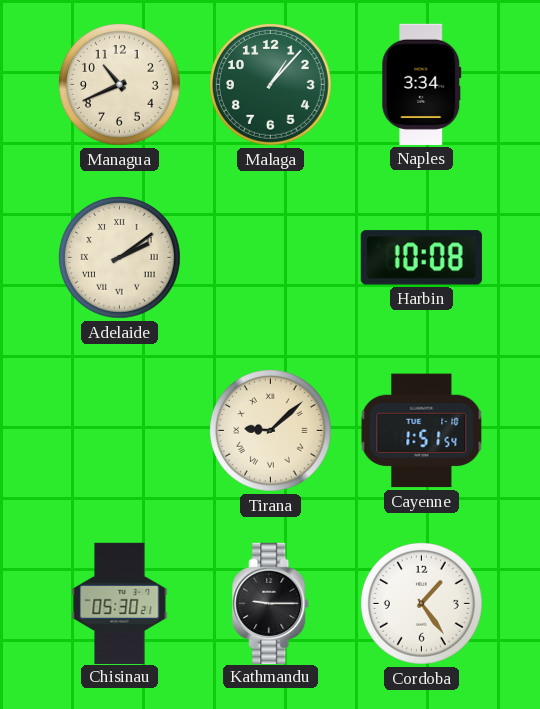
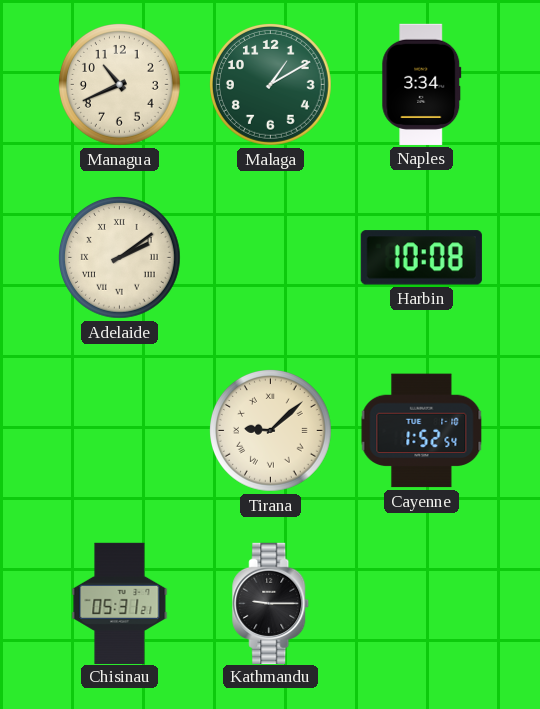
Malaga: 1:07 -> 1:10
Cayenne: 1:51 -> 1:52
Chisinau: 05:30 -> 05:31
Cordoba: 1:24 -> none
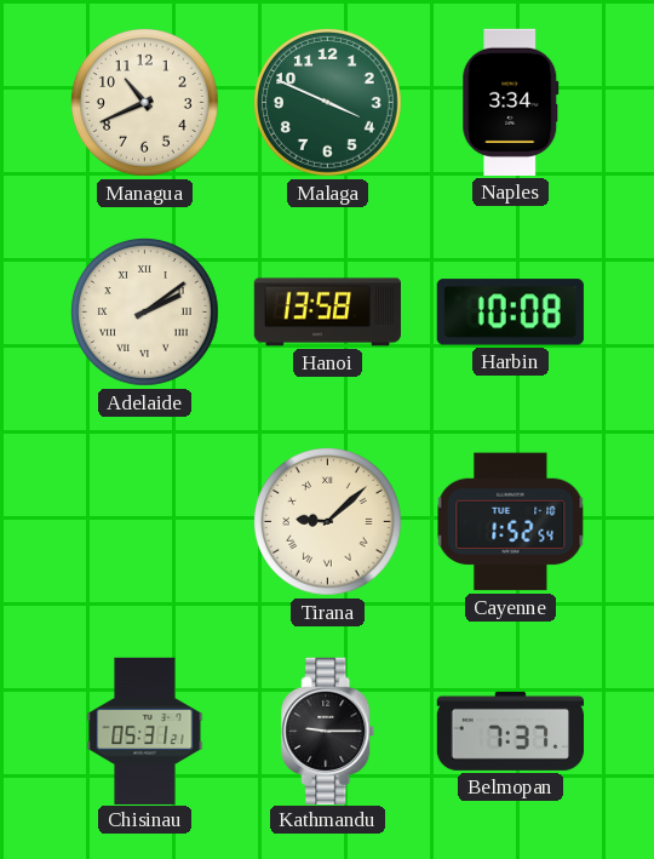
Malaga: 1:10 -> 3:49
Hanoi: none -> 13:58
Belmopan: none -> 7:37
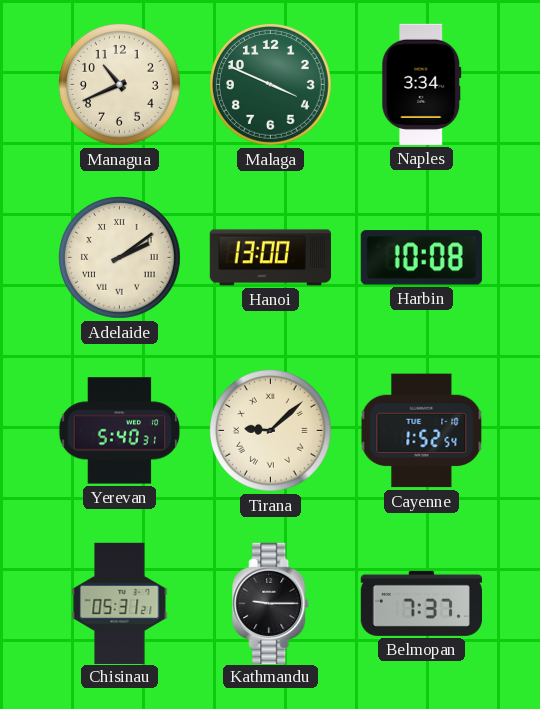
Hanoi: 13:58 -> 13:00
Yerevan: none -> 5:40
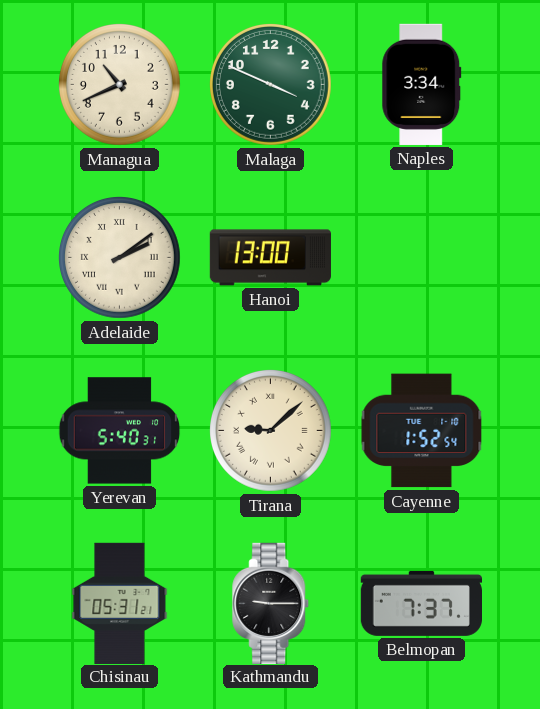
Harbin: 10:08 -> none
